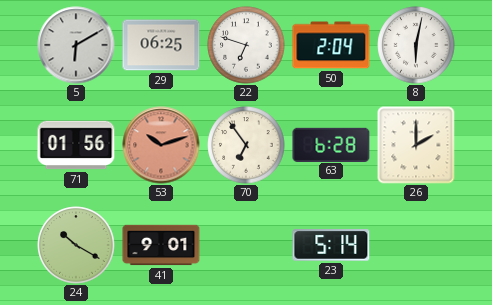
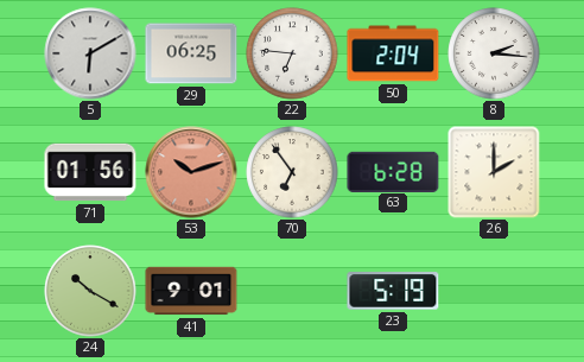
22: 6:48 -> 6:46
8: 6:02 -> 2:16
23: 5:14 -> 5:19
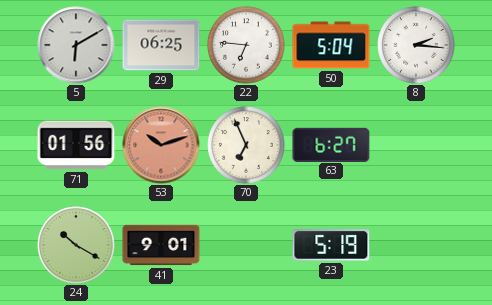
50: 2:04 -> 5:04
70: 6:54 -> 6:56
63: 6:28 -> 6:27
26: 2:00 -> none
